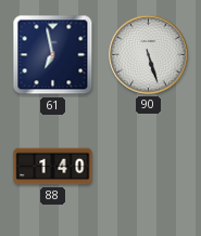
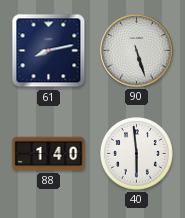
61: 6:58 -> 8:13
40: none -> 5:59
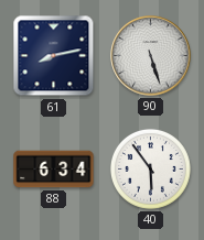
88: 1:40 -> 6:34
40: 5:59 -> 5:54
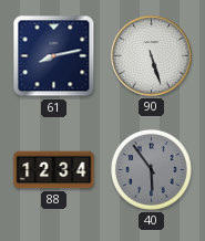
88: 6:34 -> 12:34
40 dial: white -> grey
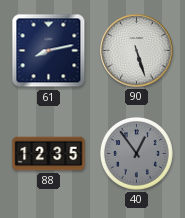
88: 12:34 -> 12:35
40: 5:54 -> 12:54
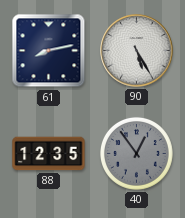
90: 5:27 -> 5:25
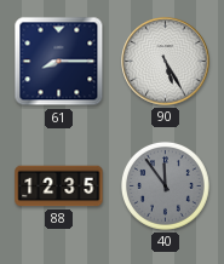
61: 8:13 -> 8:15
40: 12:54 -> 11:54
